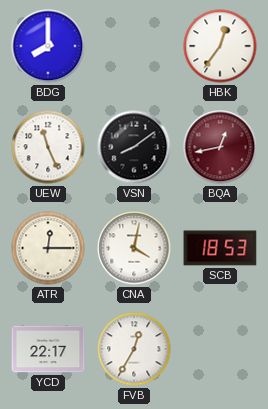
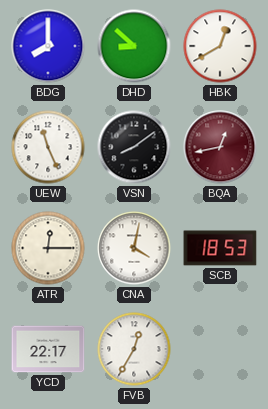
DHD: none -> 8:52
HBK: 12:36 -> 12:40
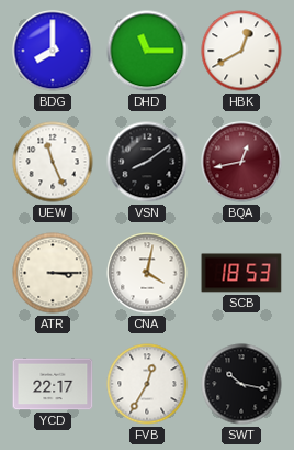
DHD: 8:52 -> 11:15
ATR: 12:15 -> 3:15
SWT: none -> 10:17
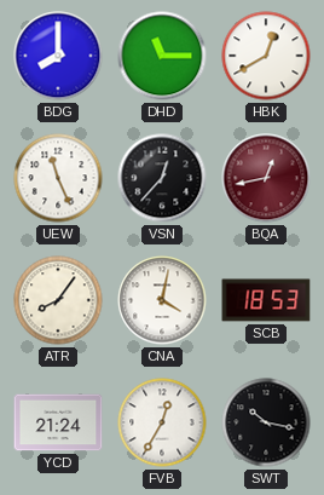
VSN: 8:09 -> 12:37
ATR: 3:15 -> 8:06
YCD: 22:17 -> 21:24
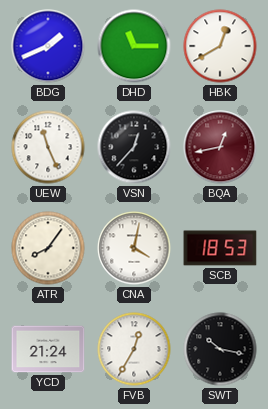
BDG: 8:00 -> 1:41
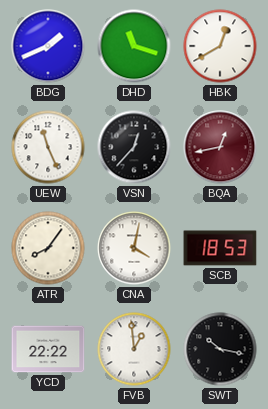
DHD: 11:15 -> 11:18
YCD: 21:24 -> 22:22
FVB: 12:35 -> 12:59
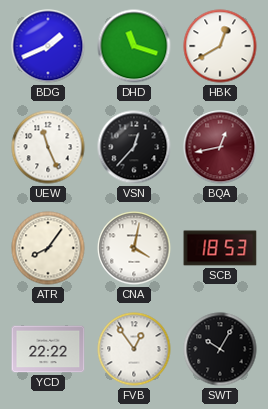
FVB: 12:59 -> 12:54
SWT: 10:17 -> 10:05
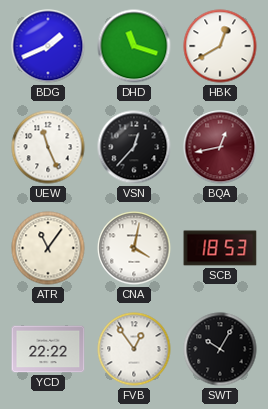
ATR: 8:06 -> 11:06
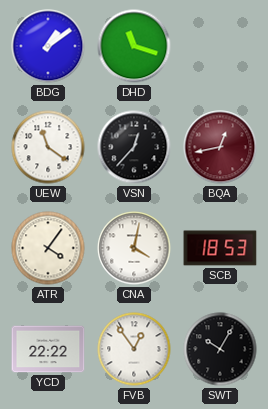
BDG: 1:41 -> 1:09
HBK: 12:40 -> none
UEW: 11:26 -> 11:21
ATR: 11:06 -> 4:06
